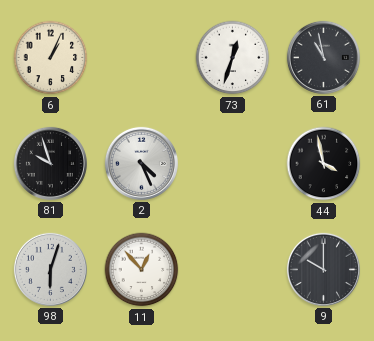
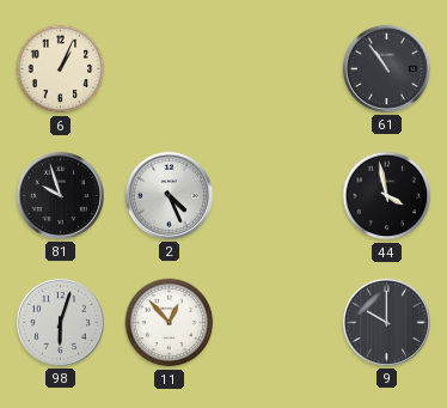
73: 12:33 -> none
61: 10:58 -> 10:54
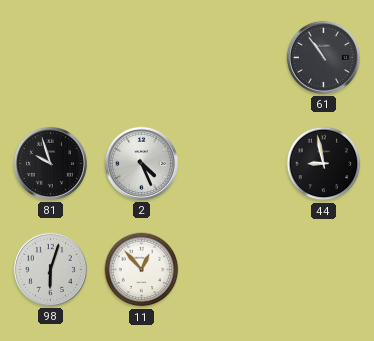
6: 1:04 -> none
44: 3:58 -> 8:58
9: 10:00 -> none
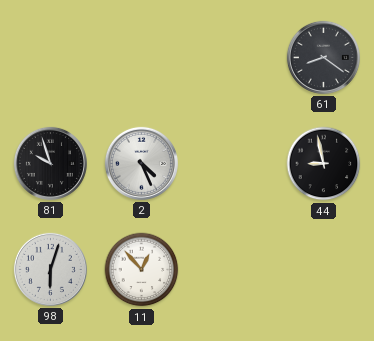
61: 10:54 -> 8:21
